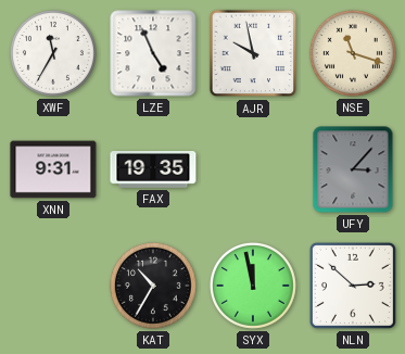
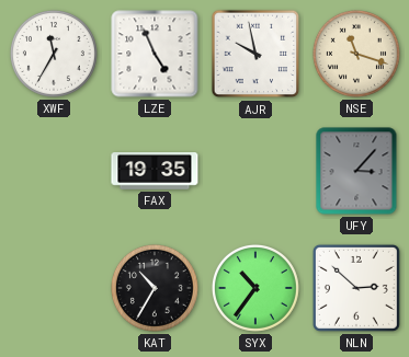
XNN: 9:31 -> none
SYX: 11:58 -> 10:36
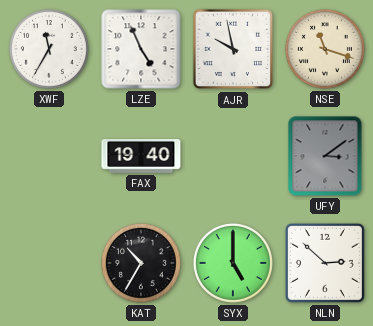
FAX: 19:35 -> 19:40
UFY: 3:07 -> 3:09
SYX: 10:36 -> 5:00
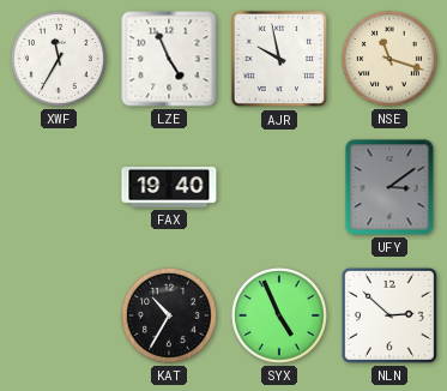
SYX: 5:00 -> 4:56
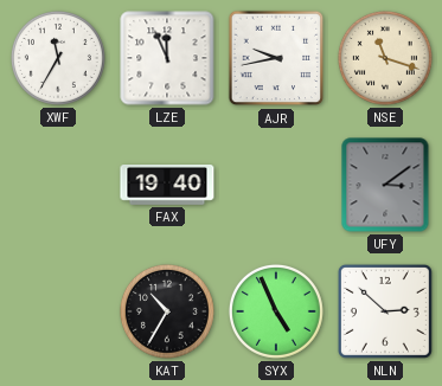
LZE: 4:56 -> 11:56
AJR: 9:58 -> 9:43
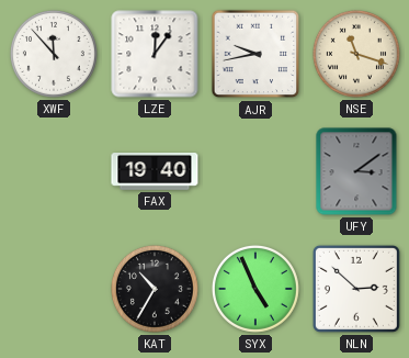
XWF: 11:35 -> 11:53
LZE: 11:56 -> 12:06
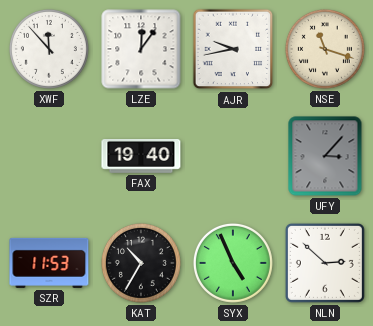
UFY: 3:09 -> 3:07
SZR: none -> 11:53
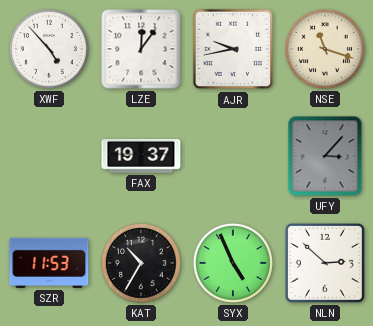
XWF: 11:53 -> 4:53
FAX: 19:40 -> 19:37
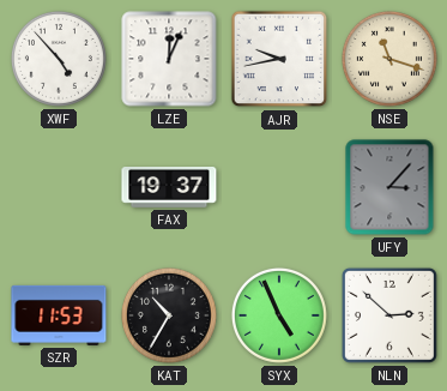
LZE: 12:06 -> 12:04
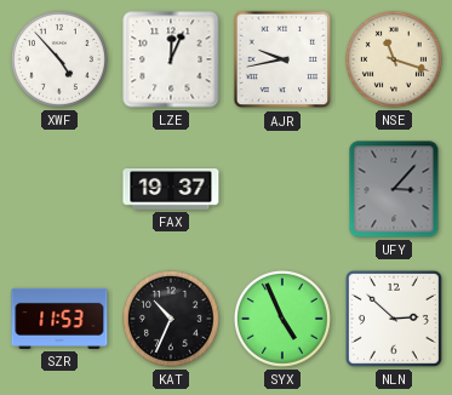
KAT: 10:35 -> 10:34
